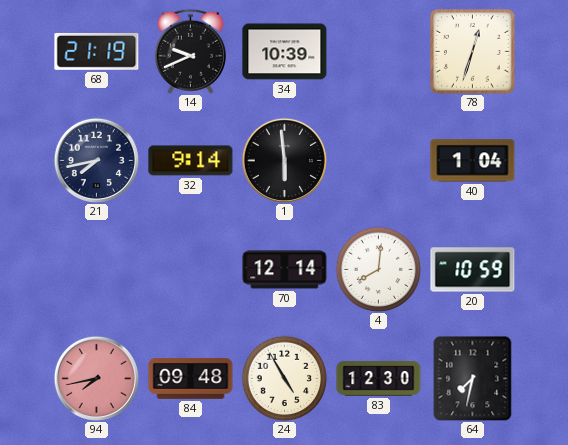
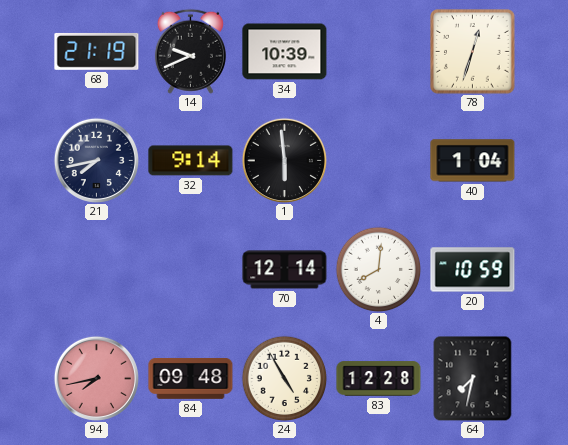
83: 12:30 -> 12:28
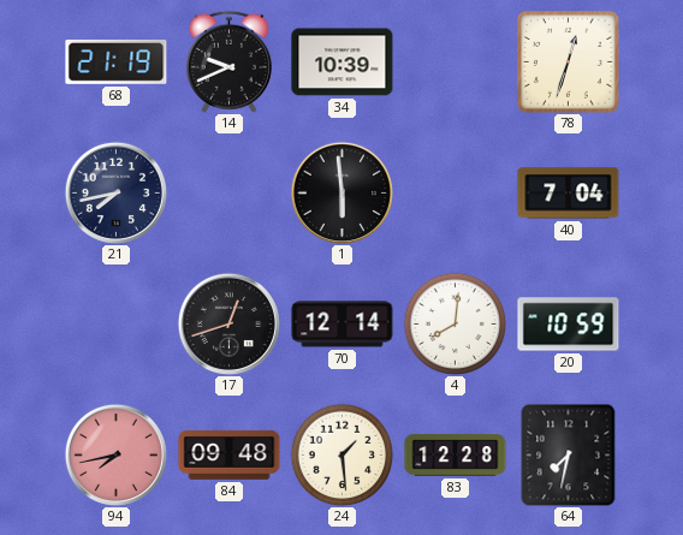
32: 9:14 -> none
40: 1:04 -> 7:04
17: none -> 12:42
24: 4:55 -> 1:29
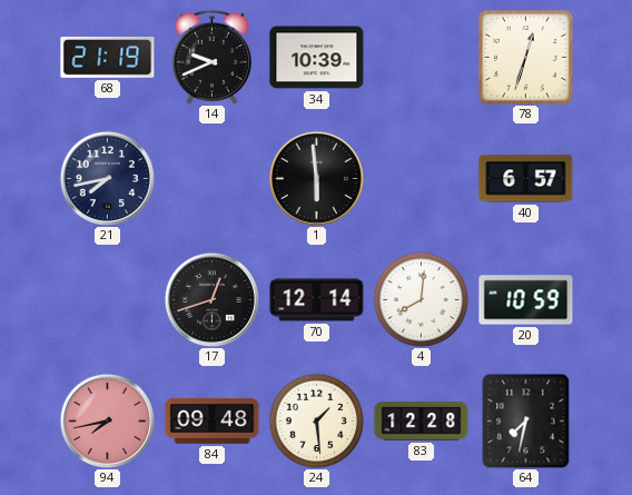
40: 7:04 -> 6:57
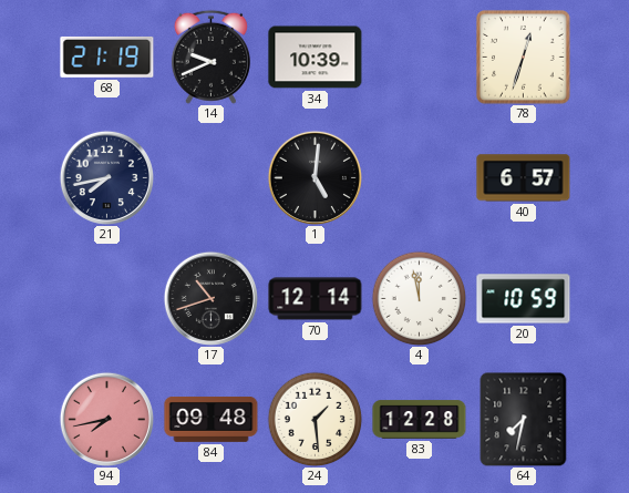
1: 5:59 -> 5:01
17: 12:42 -> 10:42
4: 8:01 -> 11:58
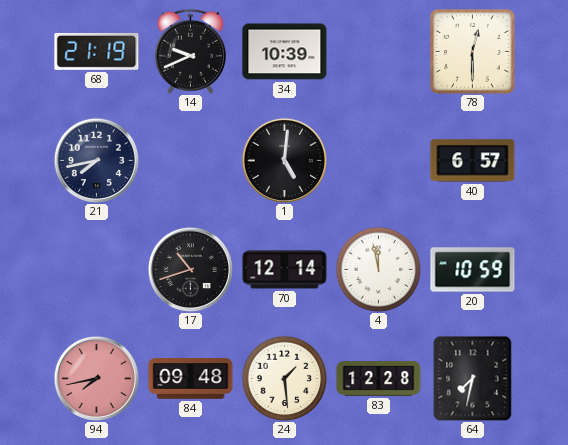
78: 12:33 -> 12:30
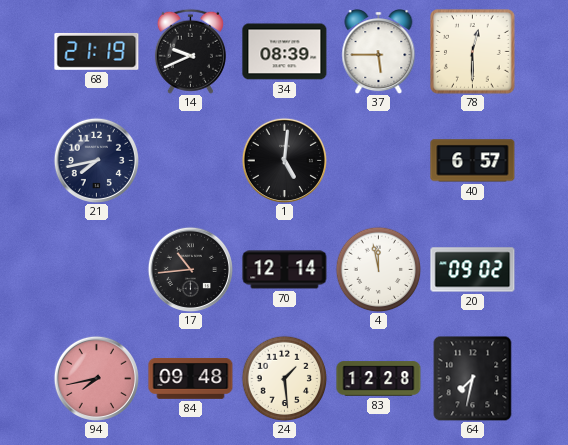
34: 10:39 -> 08:39
37: none -> 5:45
17: 10:42 -> 10:44
20: 10:59 -> 09:02
